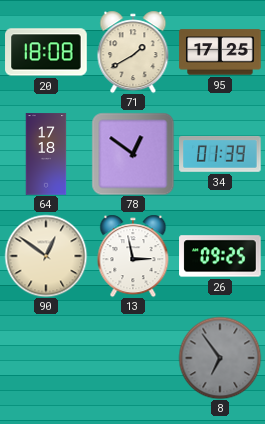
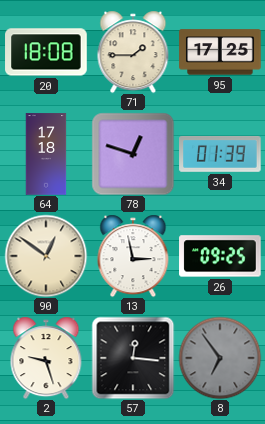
71: 1:40 -> 1:45
78: 12:51 -> 12:48
2: none -> 9:27
57: none -> 12:16
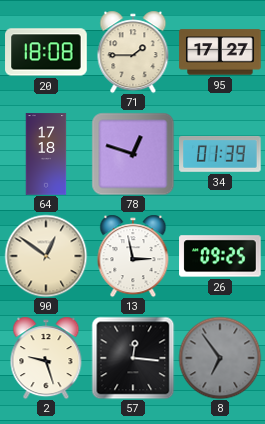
95: 17:25 -> 17:27
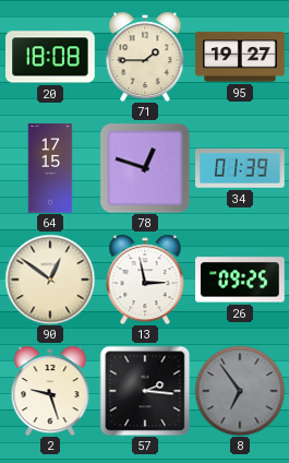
95: 17:27 -> 19:27
64: 17:18 -> 17:15
57: 12:16 -> 2:16
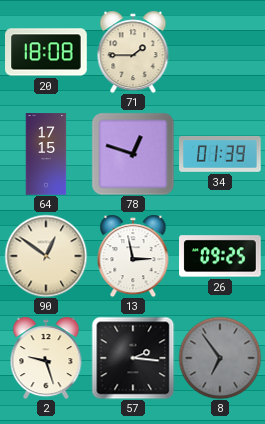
95: 19:27 -> none
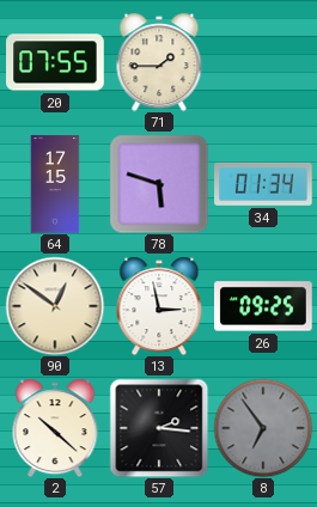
20: 18:08 -> 07:55
78: 12:48 -> 5:48
34: 01:39 -> 01:34
2: 9:27 -> 10:22
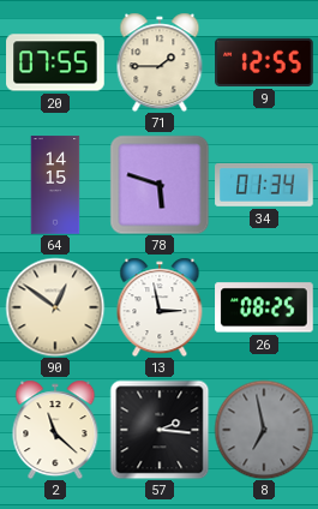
9: none -> 12:55
64: 17:15 -> 14:15
26: 09:25 -> 08:25
2: 10:22 -> 11:22
8: 6:54 -> 6:58
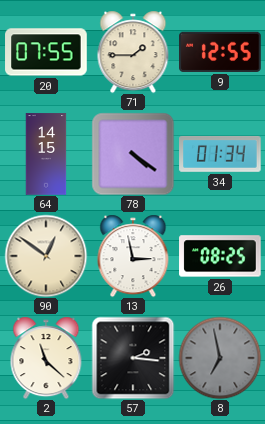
78: 5:48 -> 4:21
